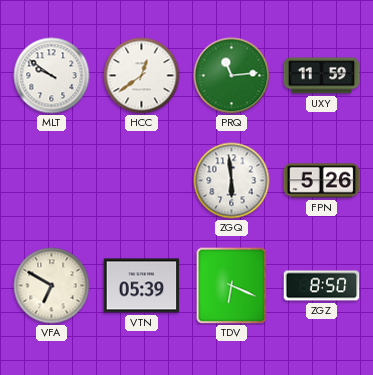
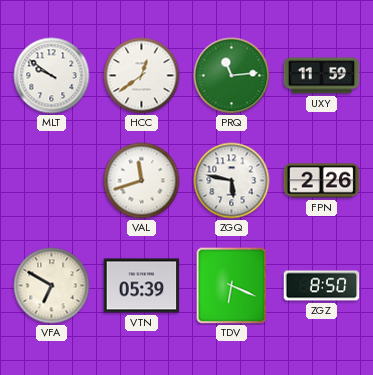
VAL: none -> 11:42
ZGQ: 5:59 -> 5:47
FPN: 5:26 -> 2:26
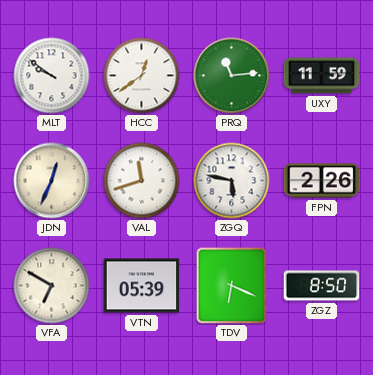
JDN: none -> 12:34
